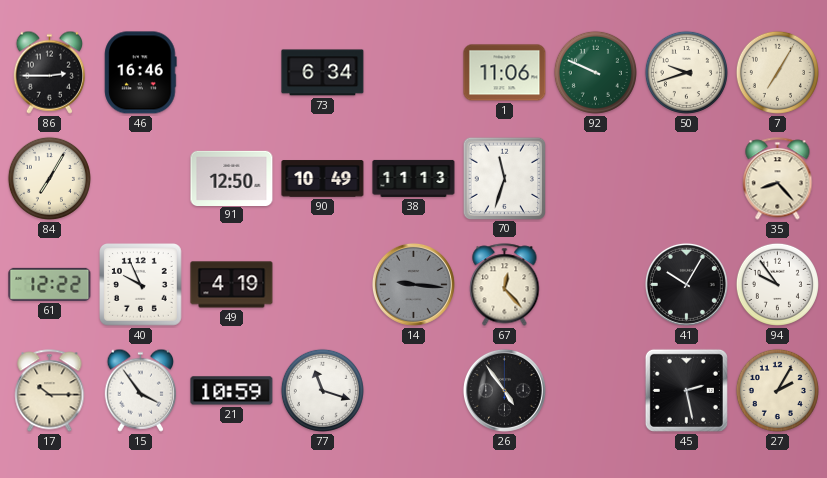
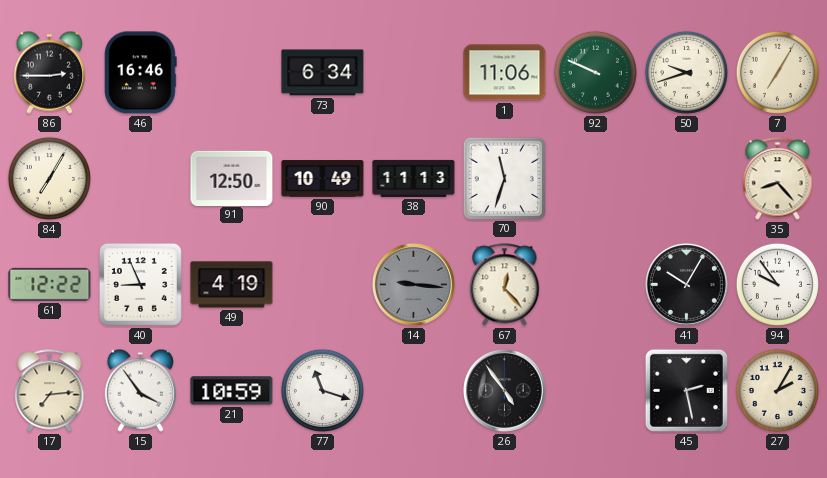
40: 9:56 -> 8:56
17: 10:15 -> 7:14
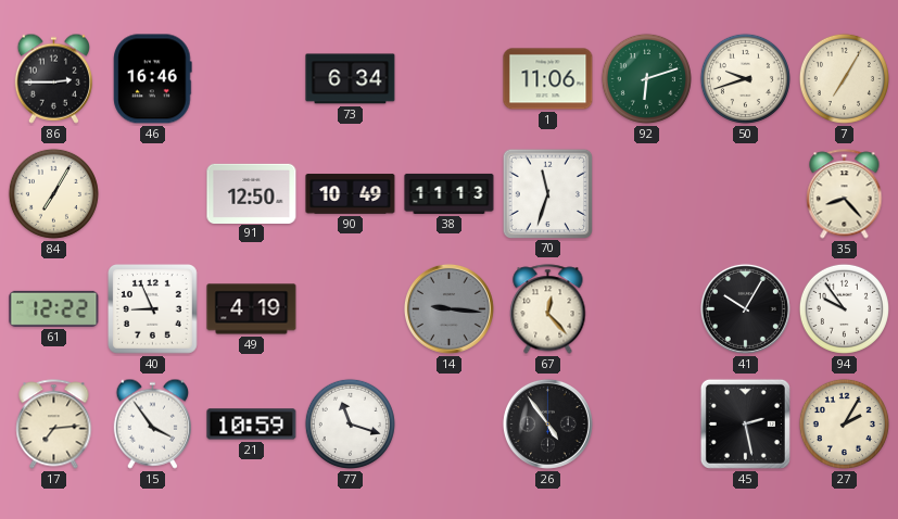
92: 9:49 -> 6:12
